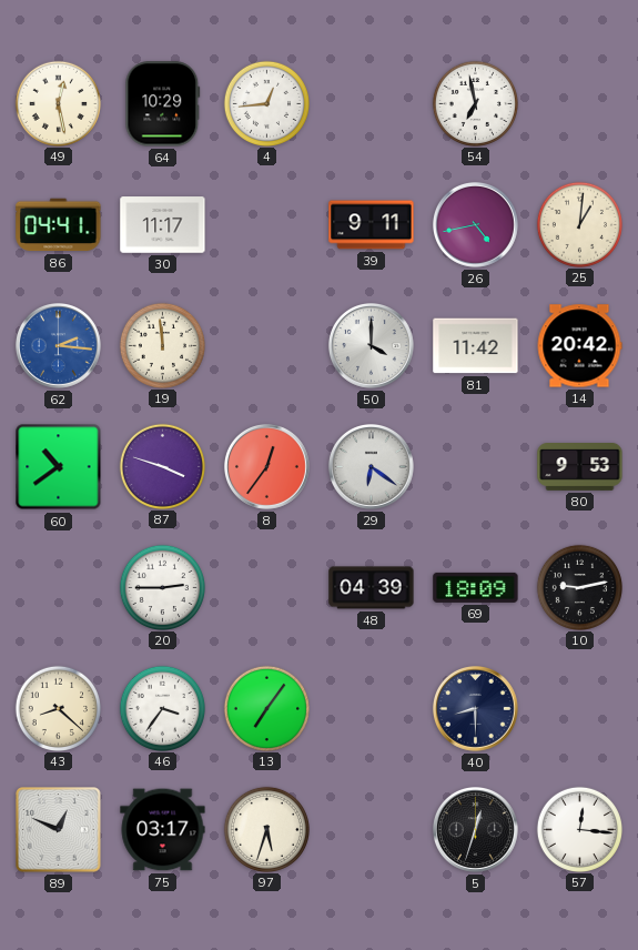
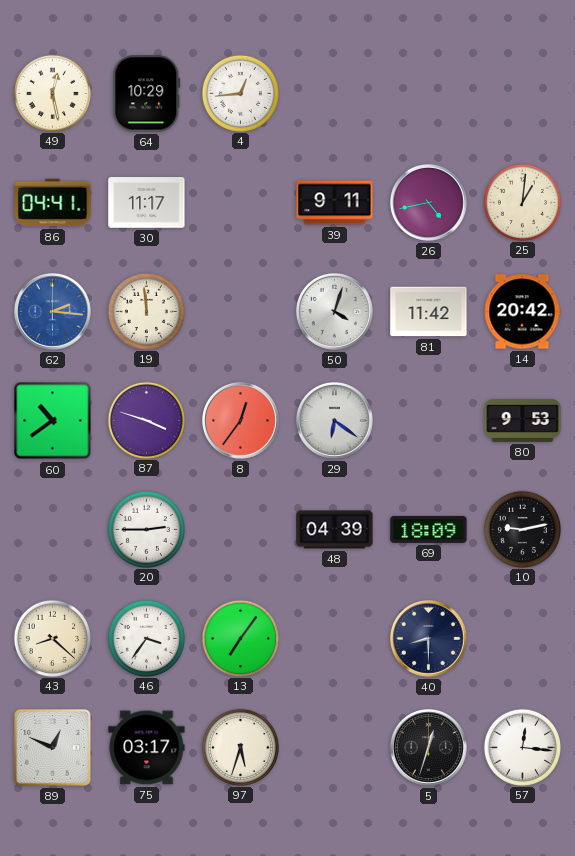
54: 6:58 -> none
50: 4:00 -> 4:03
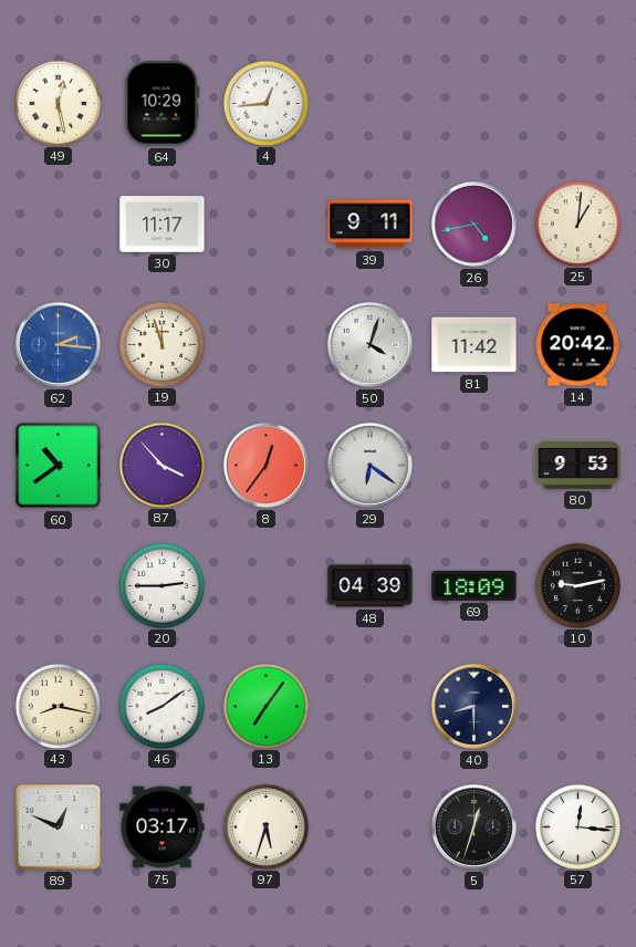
86: 04:41 -> none
19: 11:59 -> 11:57
87: 3:48 -> 3:53
43: 8:22 -> 8:17
46: 3:36 -> 8:09
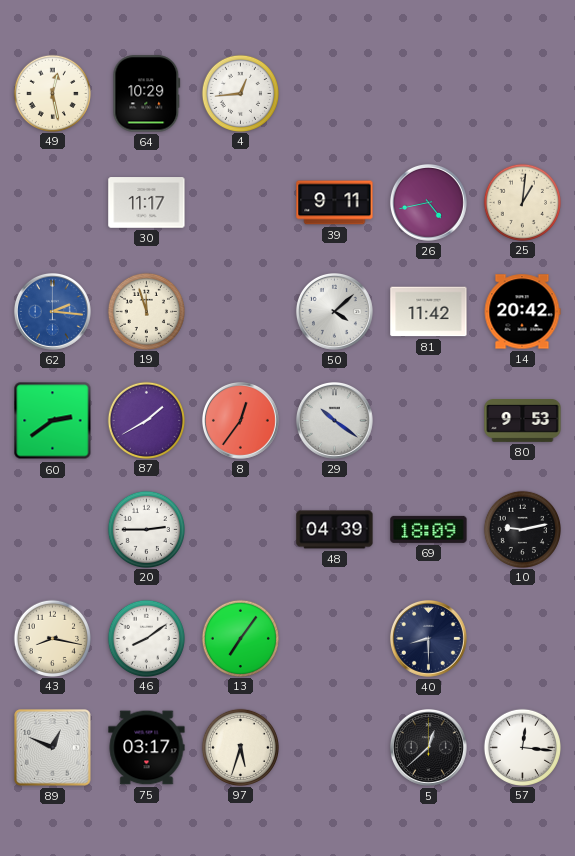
50: 4:03 -> 4:08
60: 10:39 -> 2:39
87: 3:53 -> 1:40
29: 6:21 -> 10:21
5: 12:33 -> 12:38
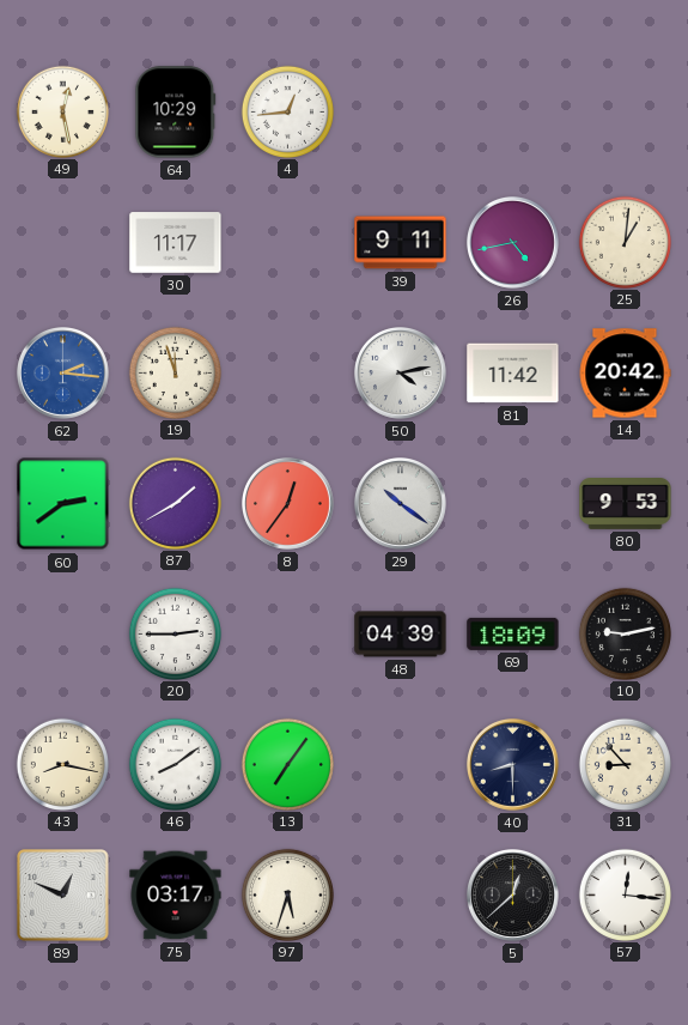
50: 4:08 -> 4:13
31: none -> 8:53
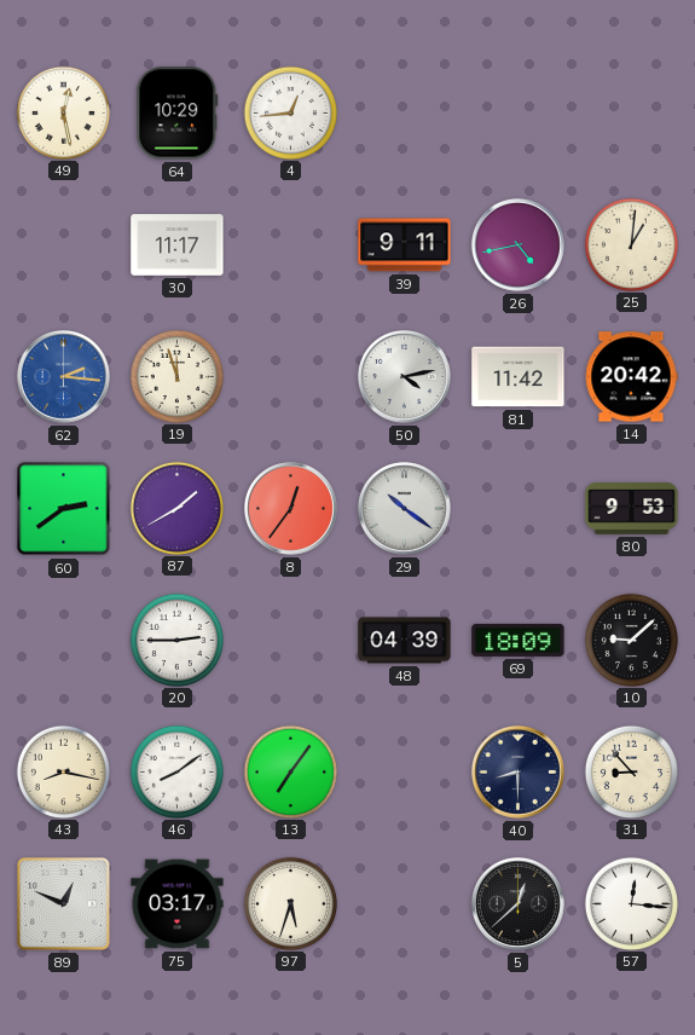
10: 9:13 -> 9:08
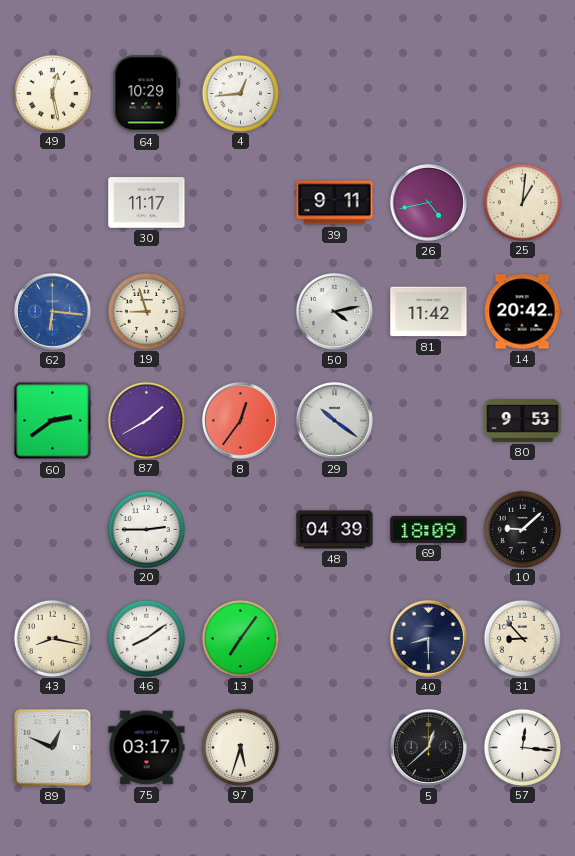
62: 2:16 -> 6:16
19: 11:57 -> 8:57
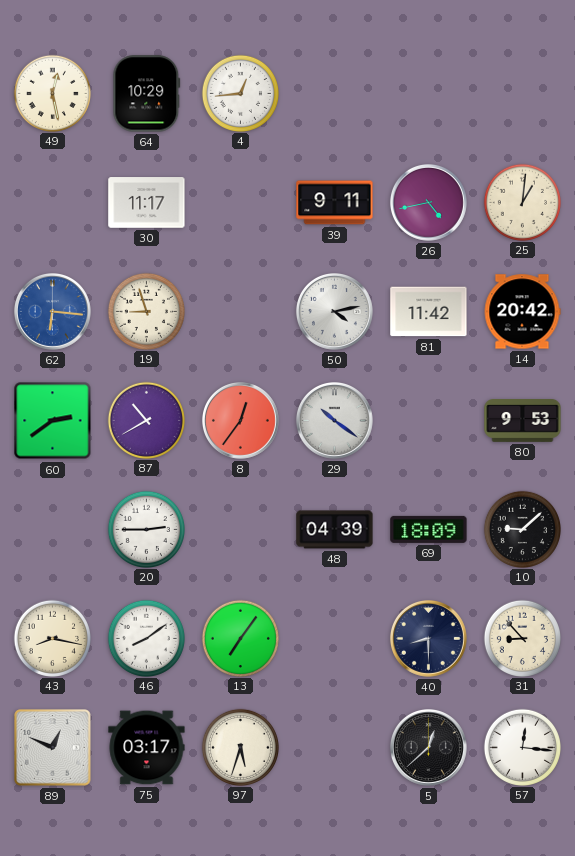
87: 1:40 -> 10:40
